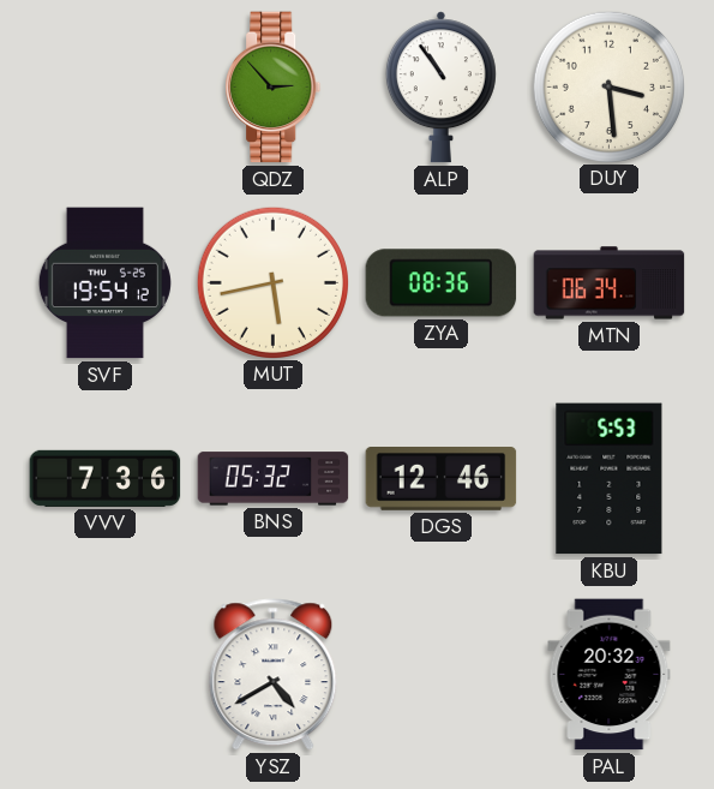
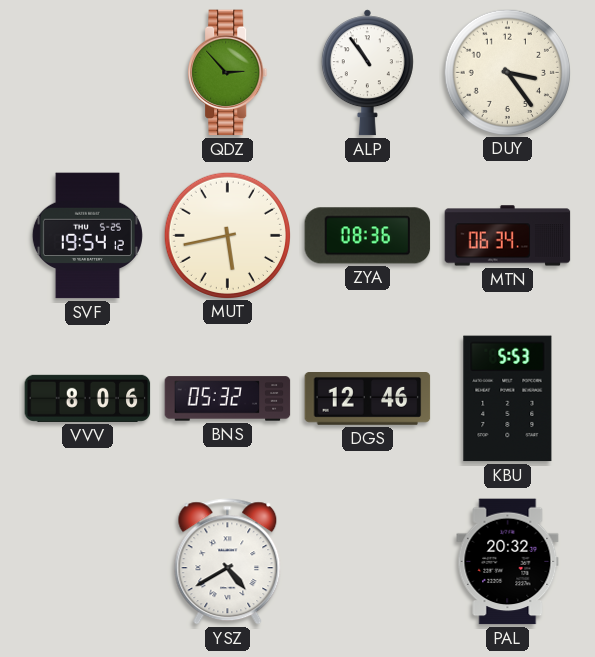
DUY: 3:29 -> 3:24
VVV: 7:36 -> 8:06
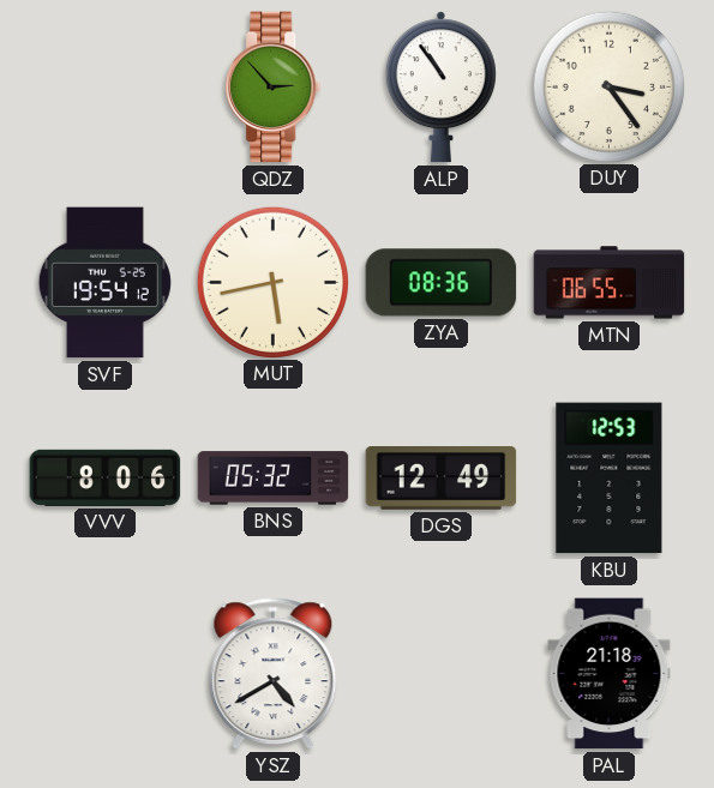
MTN: 06:34 -> 06:55
DGS: 12:46 -> 12:49
KBU: 5:53 -> 12:53
PAL: 20:32 -> 21:18
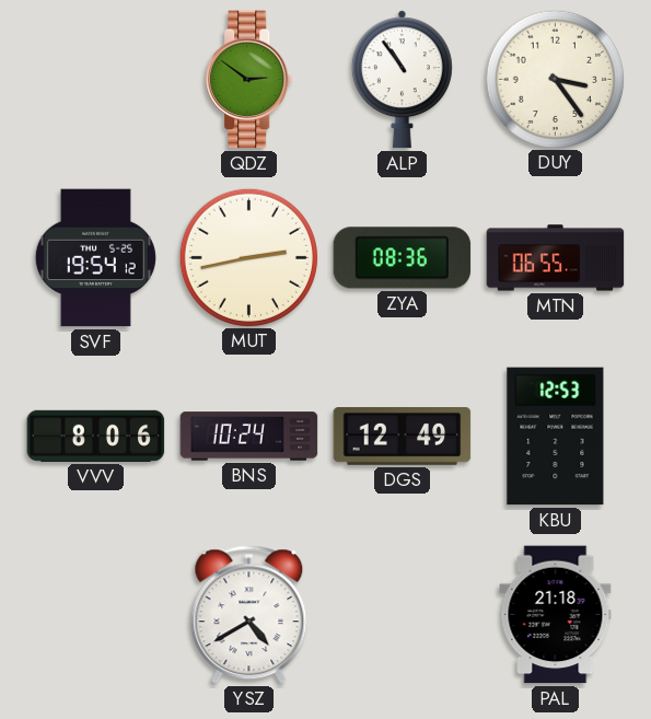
QDZ: 2:53 -> 2:51
MUT: 5:43 -> 2:43
BNS: 05:32 -> 10:24
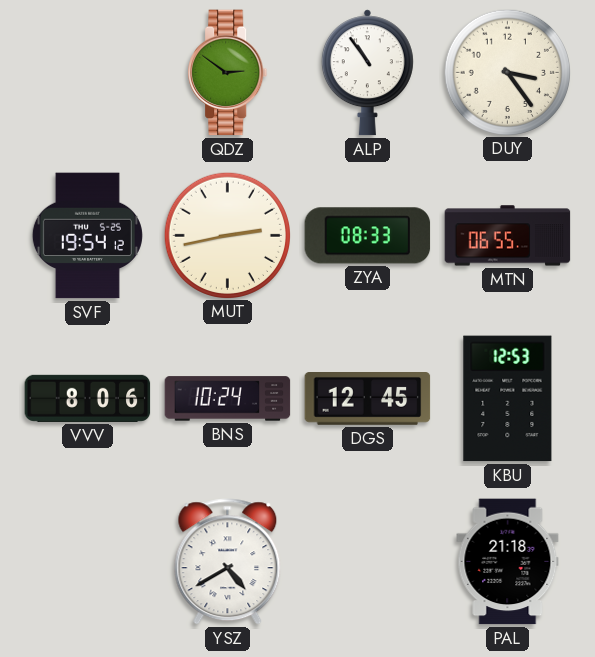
ZYA: 08:36 -> 08:33
DGS: 12:49 -> 12:45
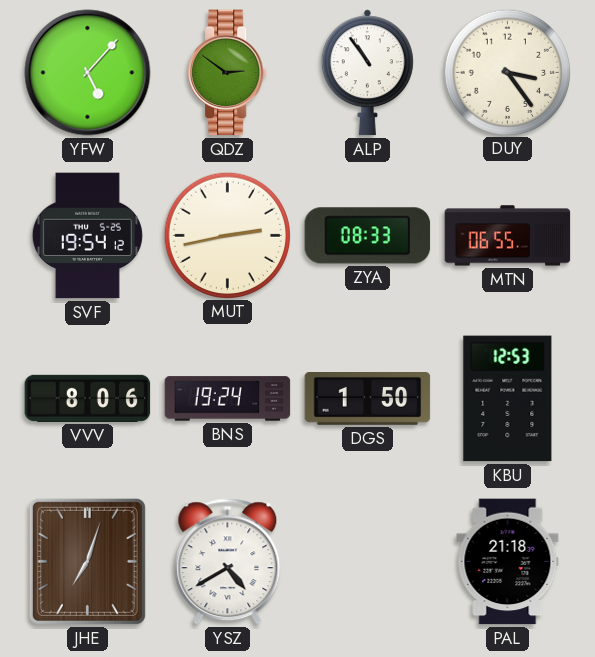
YFW: none -> 5:07
BNS: 10:24 -> 19:24
DGS: 12:45 -> 1:50
JHE: none -> 7:03
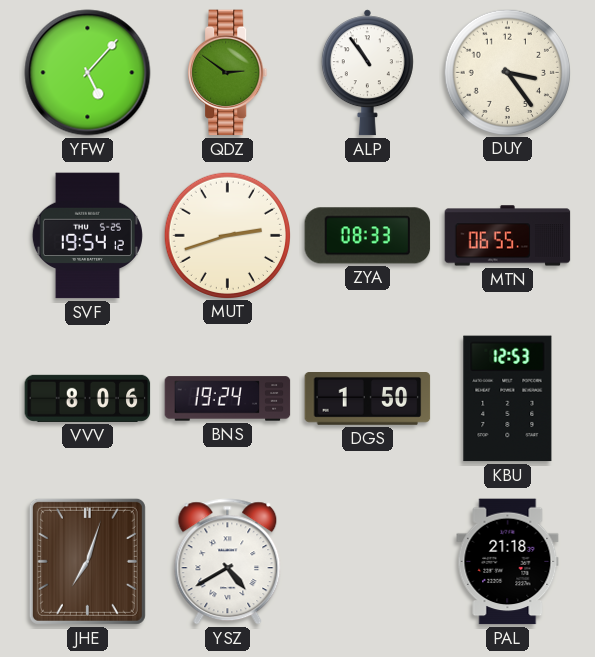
MUT: 2:43 -> 2:42
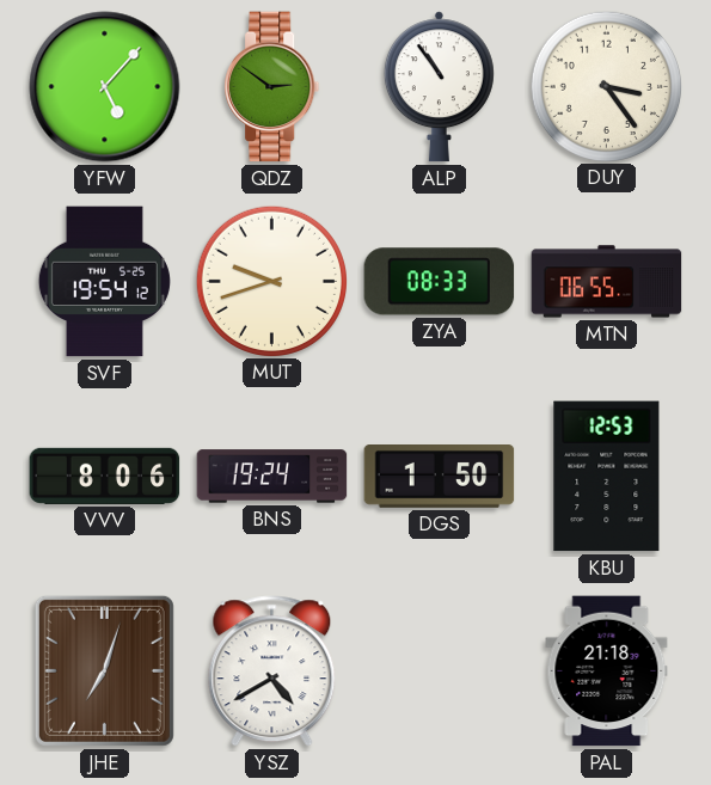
MUT: 2:42 -> 9:42
